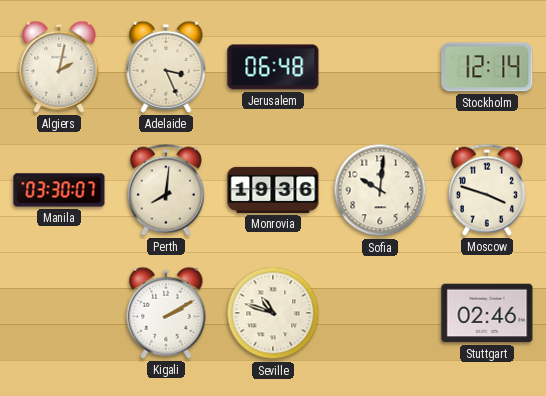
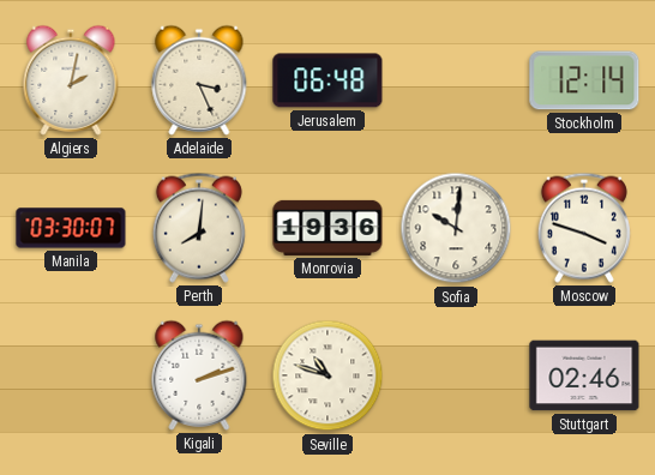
Kigali: 2:10 -> 2:12
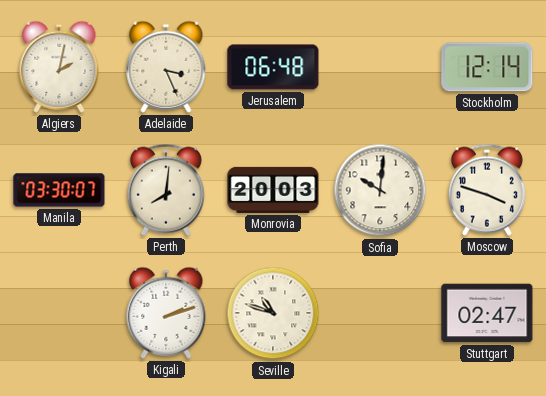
Monrovia: 19:36 -> 20:03
Stuttgart: 02:46 -> 02:47
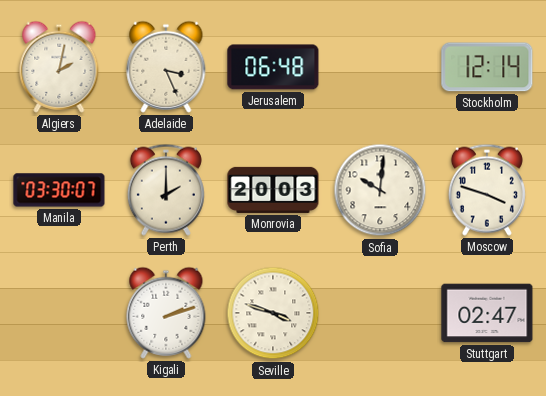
Perth: 8:01 -> 2:00
Seville: 10:48 -> 3:48
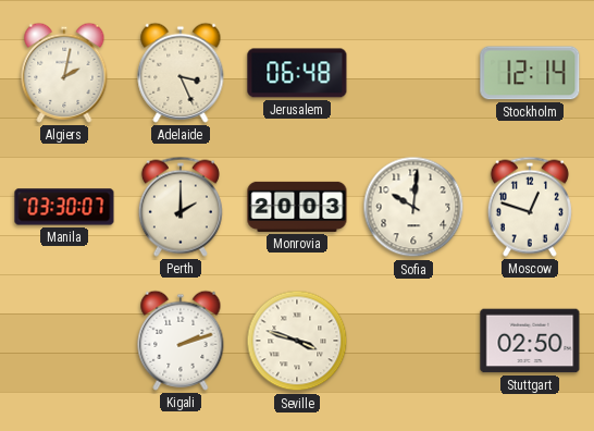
Moscow: 3:48 -> 12:48
Stuttgart: 02:47 -> 02:50
